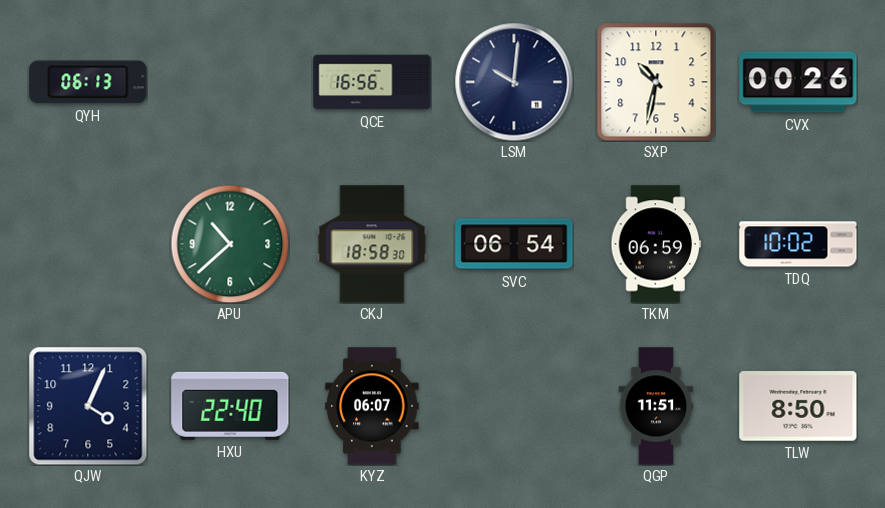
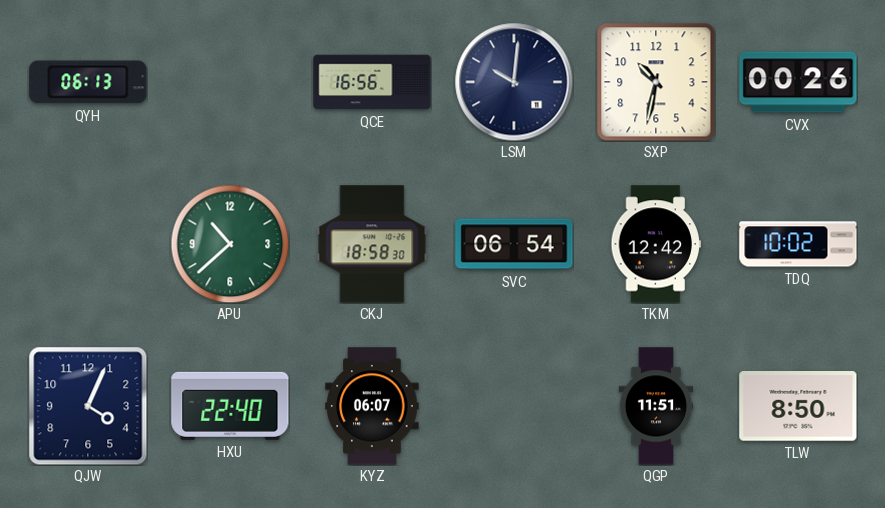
TKM: 06:59 -> 12:42
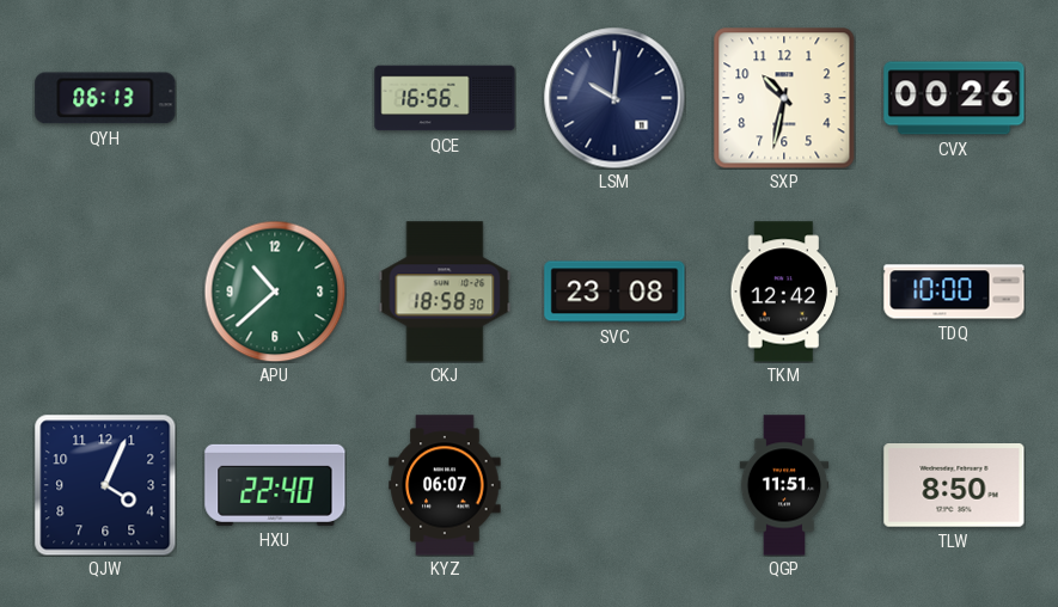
SVC: 06:54 -> 23:08
TDQ: 10:02 -> 10:00
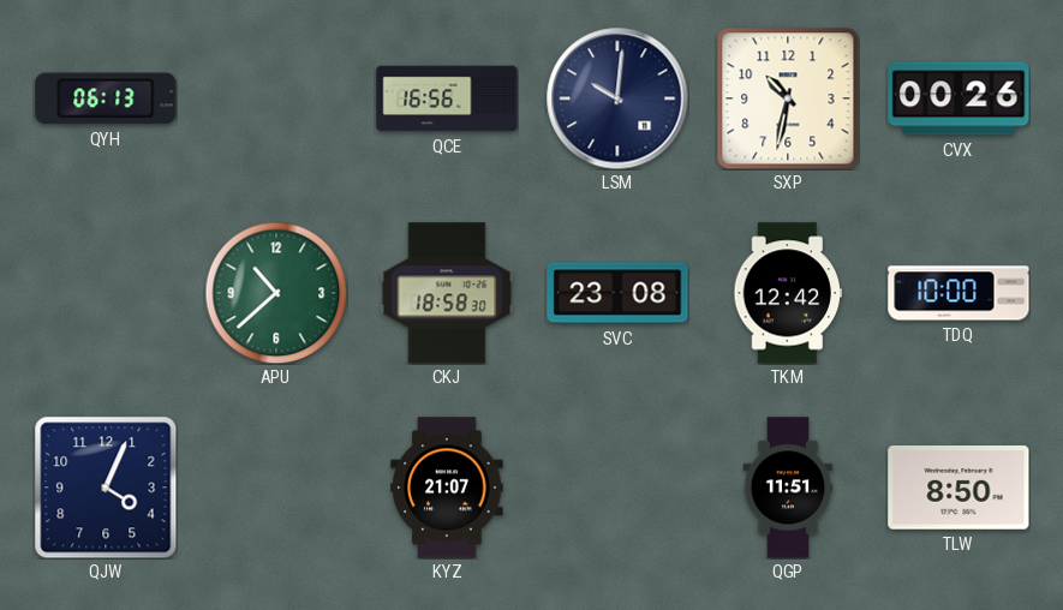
HXU: 22:40 -> none
KYZ: 06:07 -> 21:07
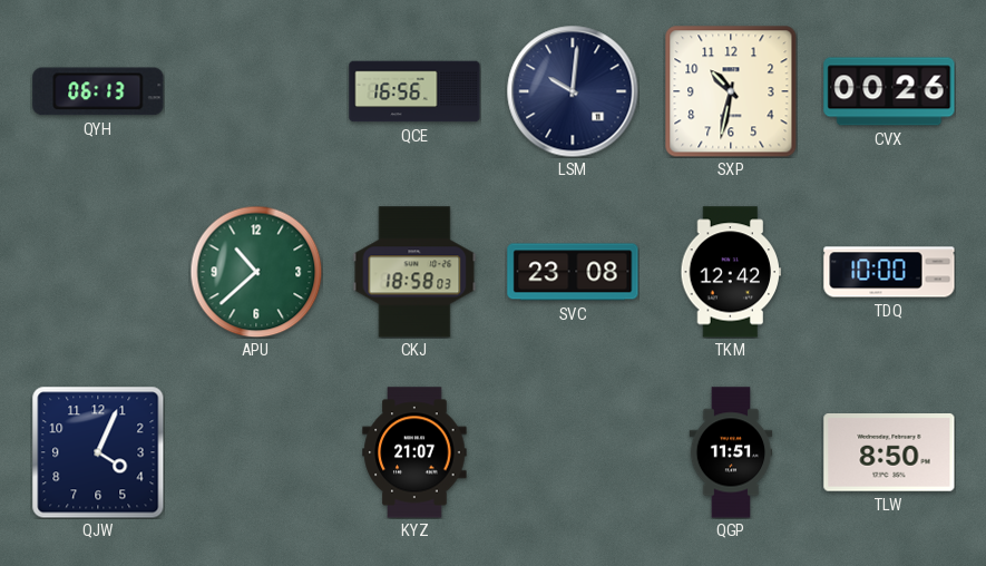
CKJ: 18:58:30 -> 18:58:03
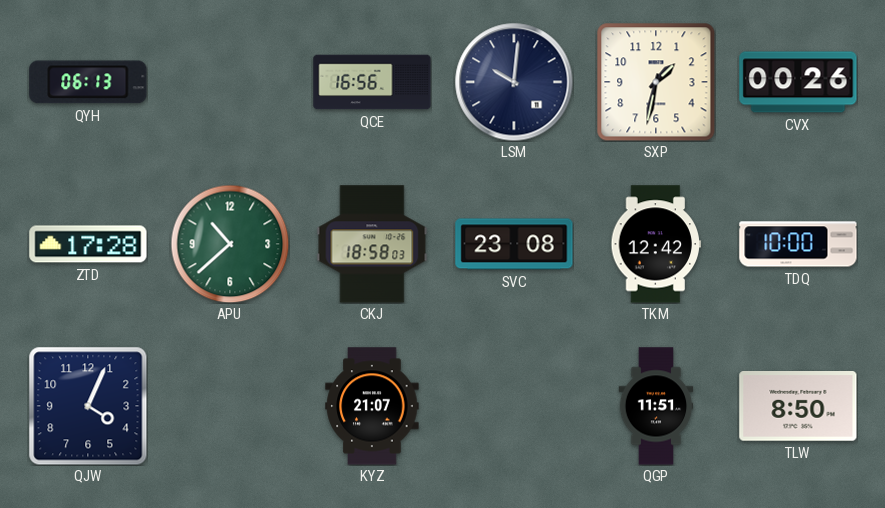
SXP: 10:32 -> 1:32
ZTD: none -> 17:28
